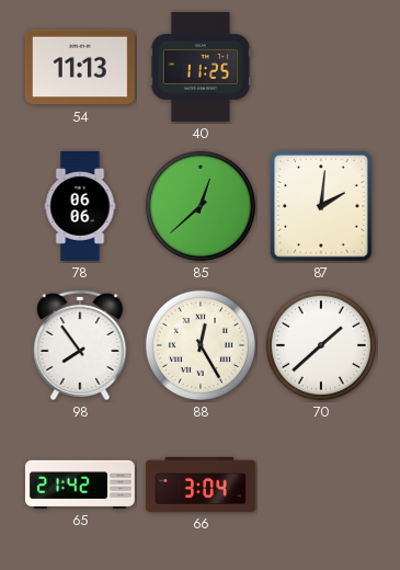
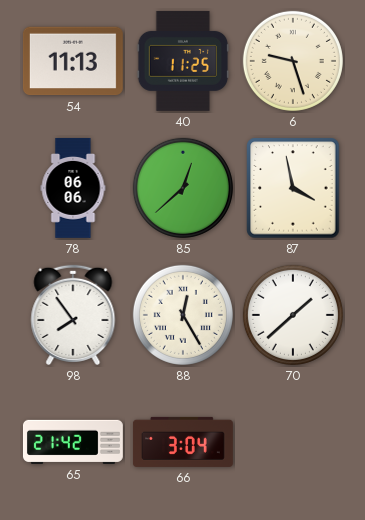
6: none -> 9:27
87: 2:01 -> 3:58
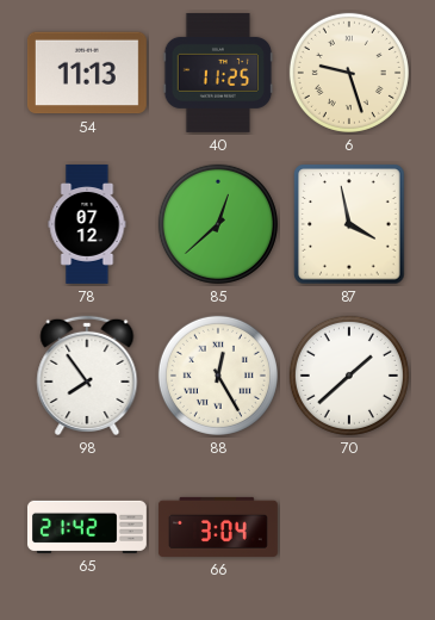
78: 06:06 -> 07:12
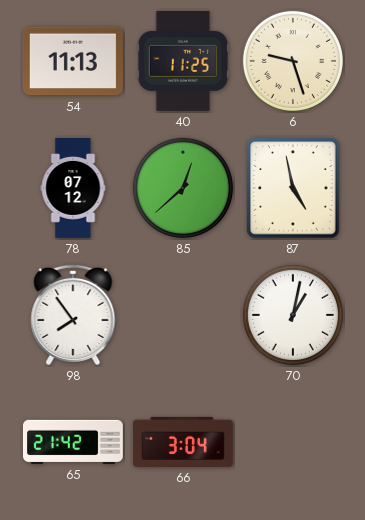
87: 3:58 -> 4:58
88: 12:25 -> none
70: 1:38 -> 1:02
